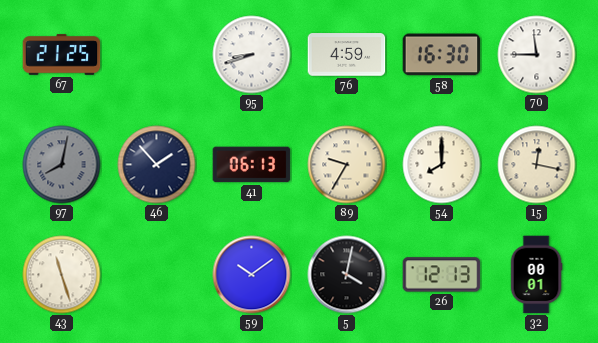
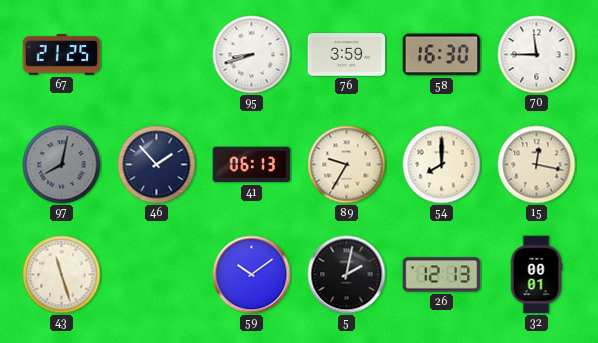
76: 4:59 -> 3:59
5: 4:02 -> 2:02
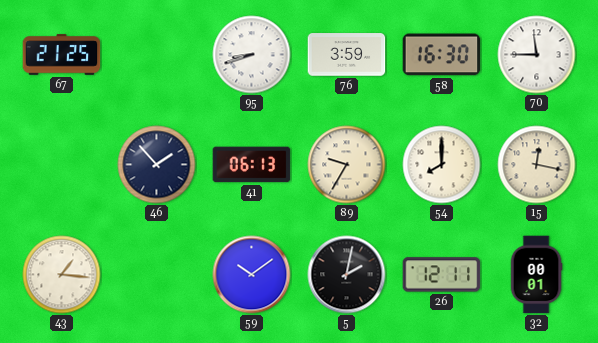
97: 8:02 -> none
43: 11:27 -> 1:16
26: 12:13 -> 12:11
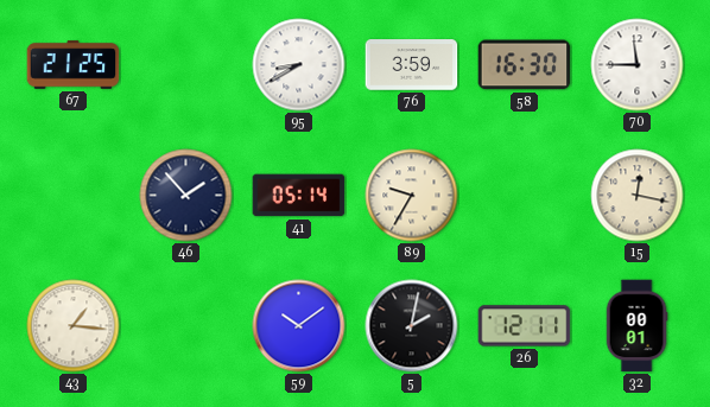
95: 8:42 -> 8:40
41: 06:13 -> 05:14
54: 8:00 -> none
